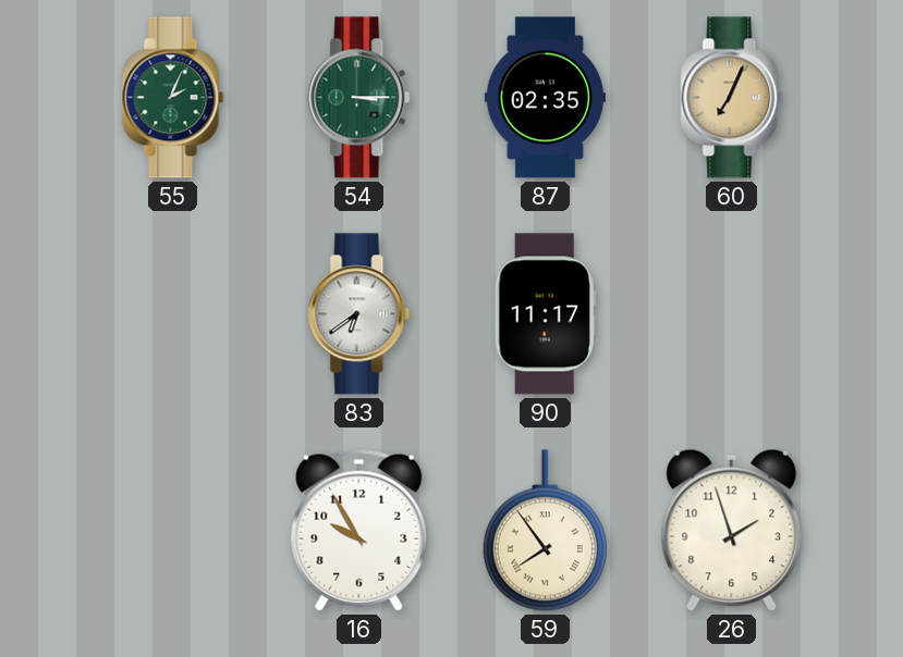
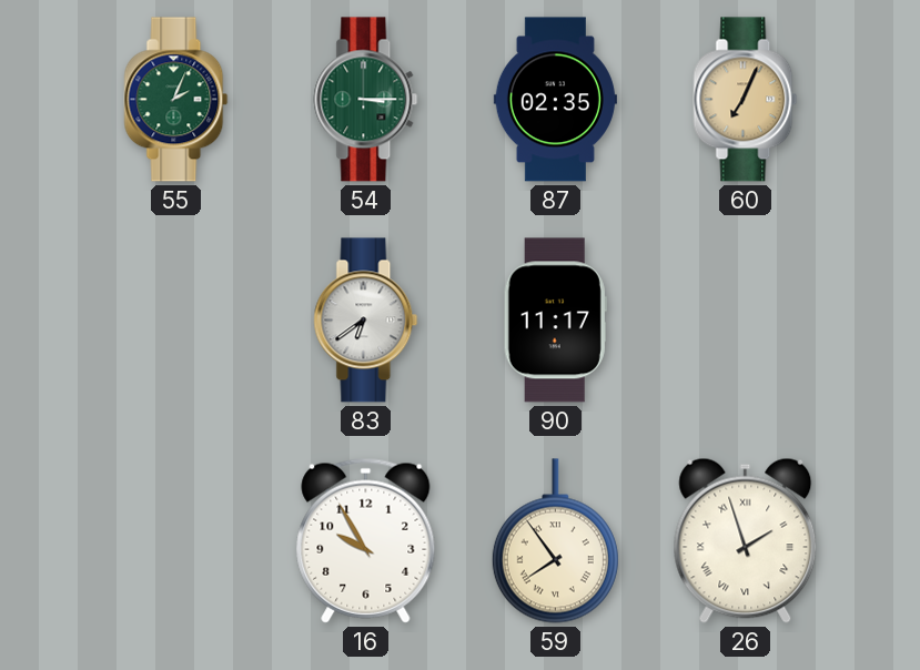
26 numerals: Arabic -> Roman
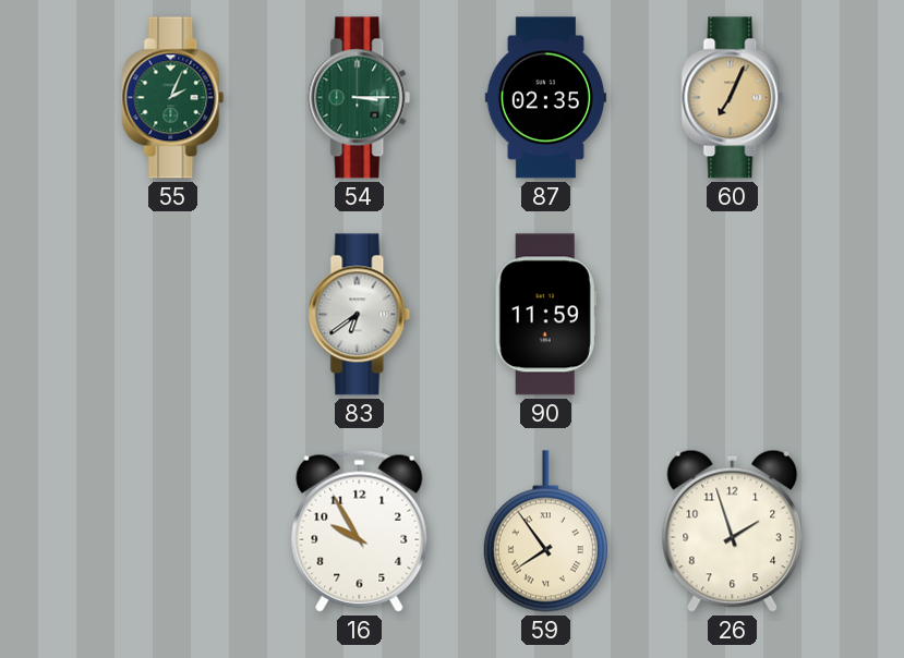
90: 11:17 -> 11:59
26 numerals: Roman -> Arabic
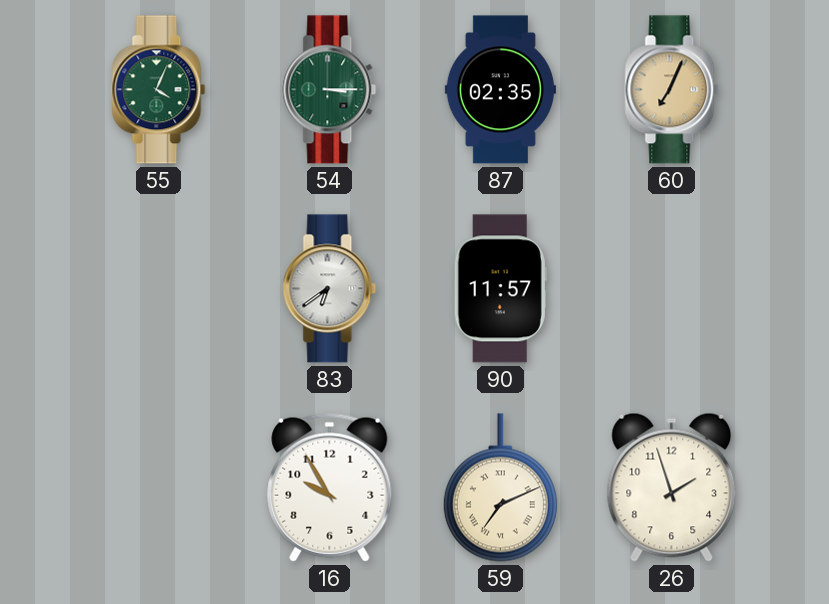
55: 2:04 -> 4:04
90: 11:59 -> 11:57
59: 7:54 -> 7:11
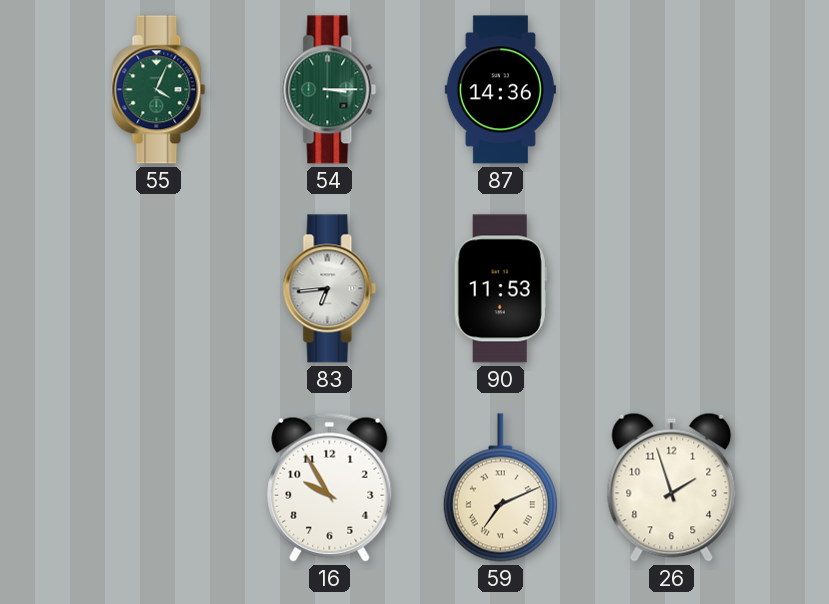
87: 02:35 -> 14:36
60: 7:04 -> none
83: 6:39 -> 6:44
90: 11:57 -> 11:53
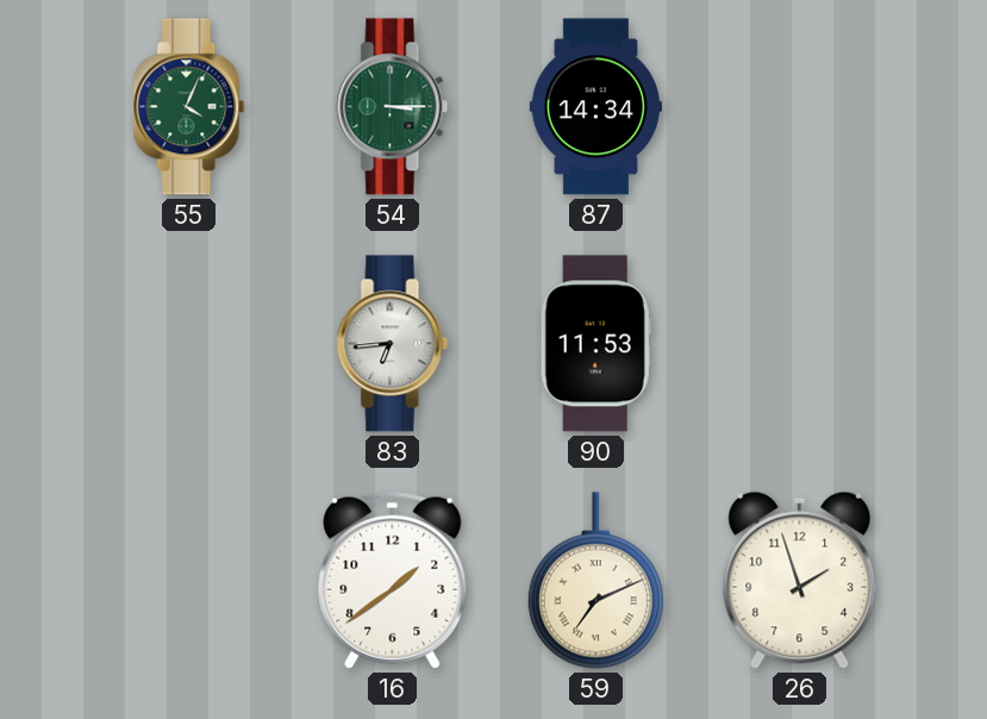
87: 14:36 -> 14:34
16: 9:55 -> 1:39
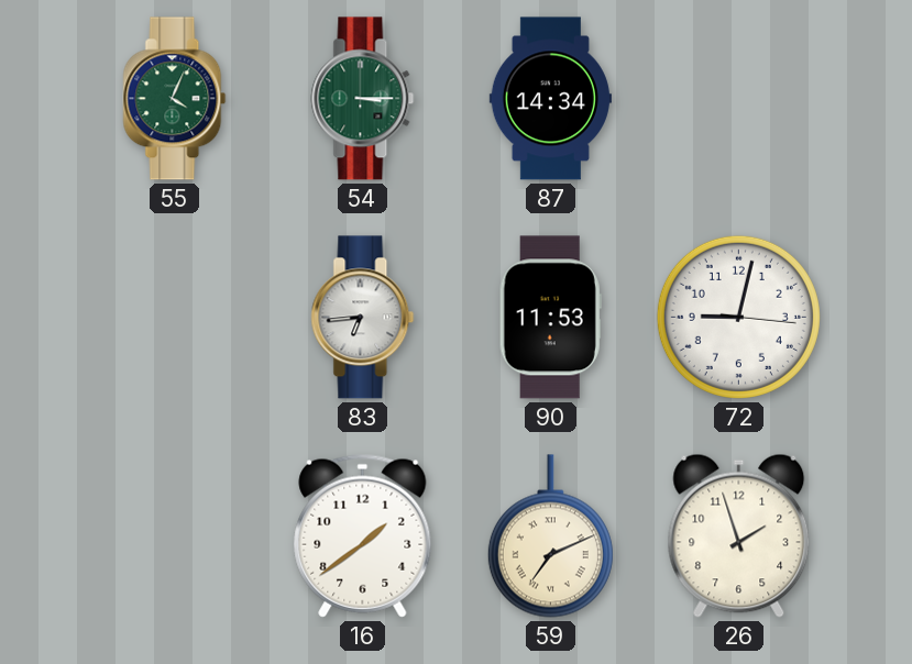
72: none -> 9:02
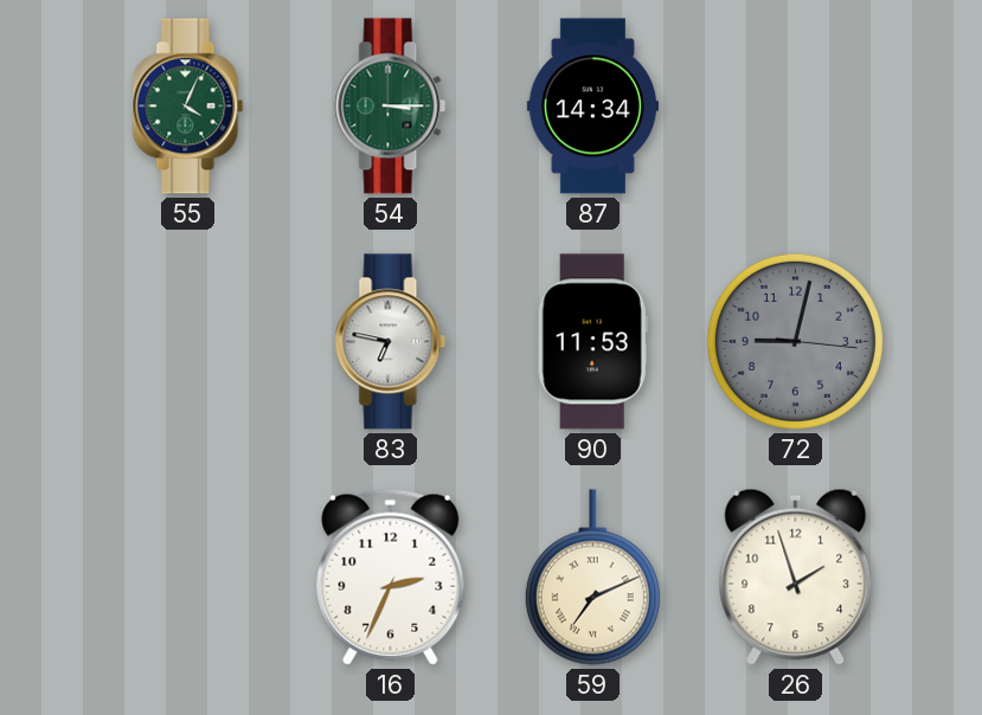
83: 6:44 -> 6:47
72 dial: white -> grey
16: 1:39 -> 2:34
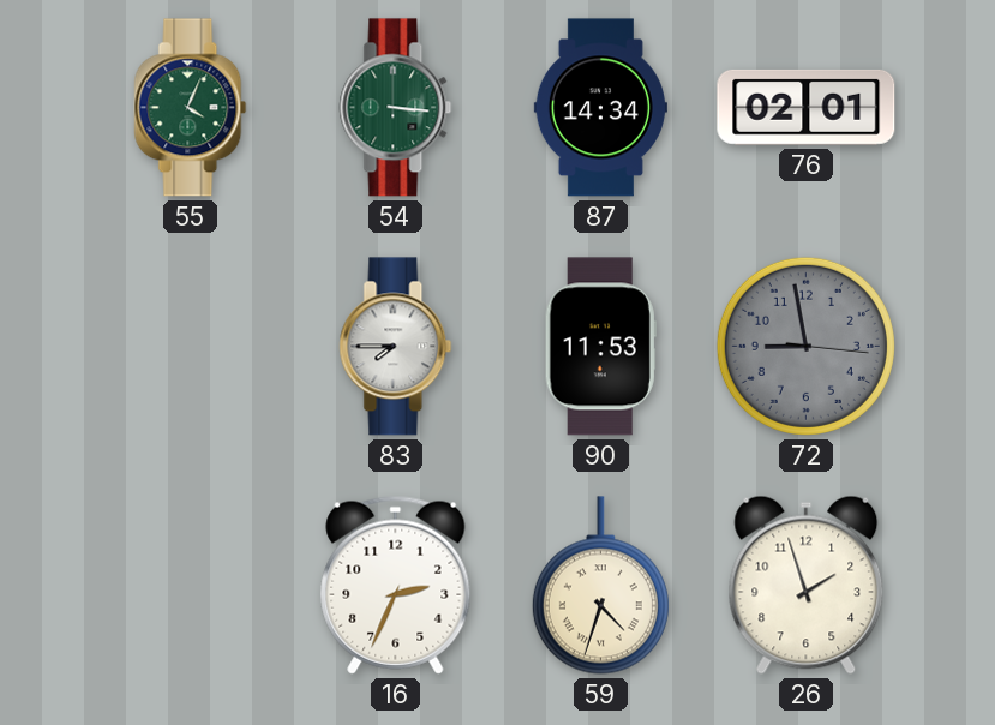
54: 3:15 -> 3:16
76: none -> 02:01
83: 6:47 -> 7:45
72: 9:02 -> 8:58
59: 7:11 -> 4:33
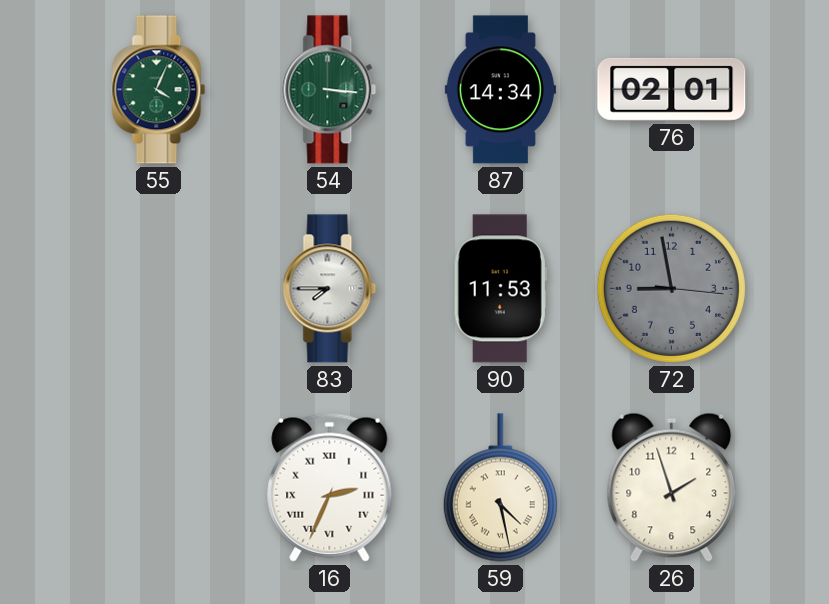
16 numerals: Arabic -> Roman
59: 4:33 -> 4:28
